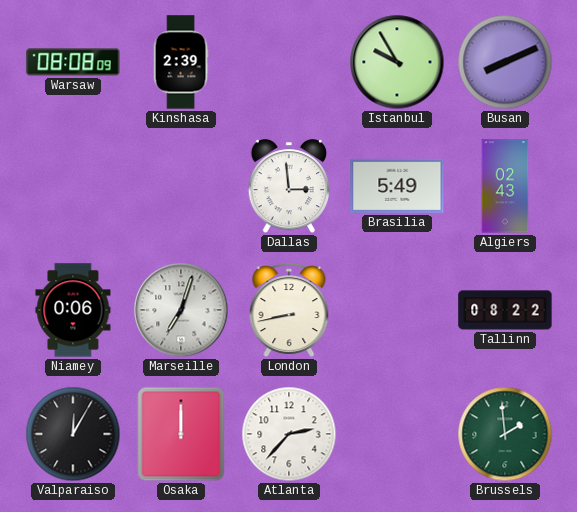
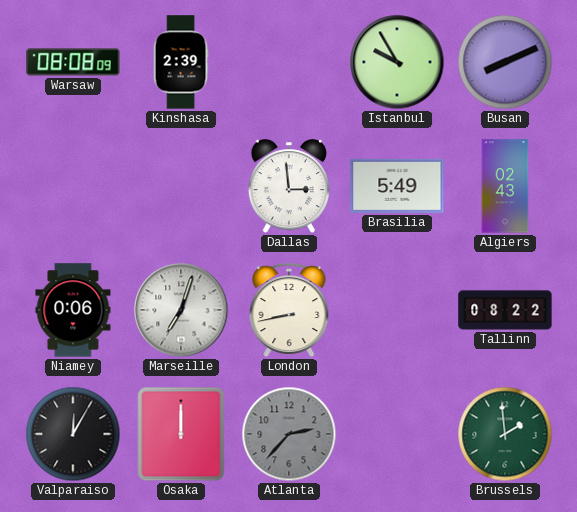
Atlanta dial: white -> grey
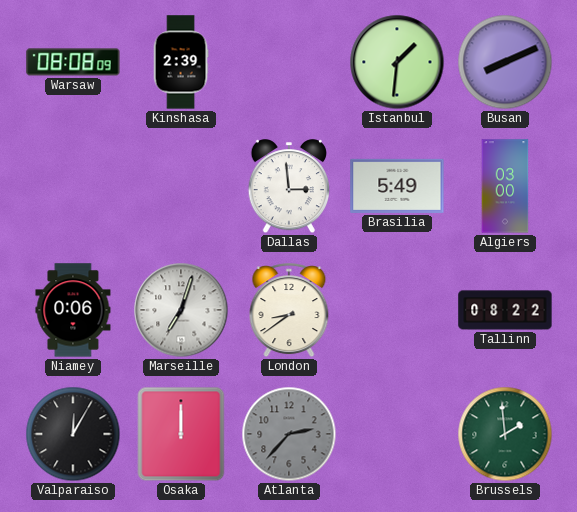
Istanbul: 9:55 -> 1:31
Algiers: 02:43 -> 03:00
London: 8:43 -> 8:39
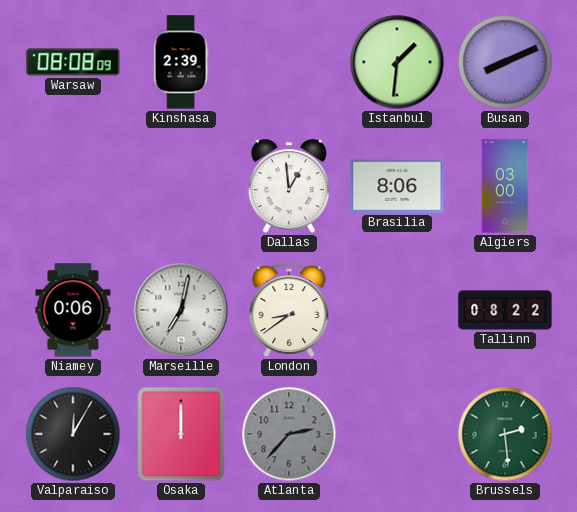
Dallas: 2:59 -> 12:59
Brasilia: 5:49 -> 8:06
Marseille: 7:03 -> 7:02
Brussels: 1:59 -> 2:29
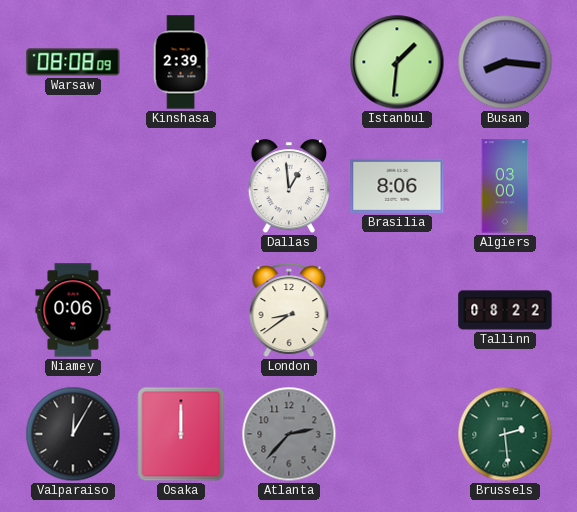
Busan: 8:11 -> 8:16
Marseille: 7:02 -> none
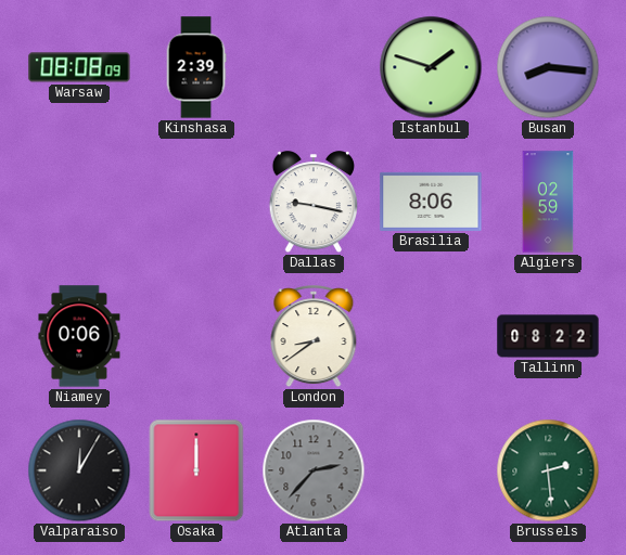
Istanbul: 1:31 -> 1:48
Dallas: 12:59 -> 9:17
Algiers: 03:00 -> 02:59
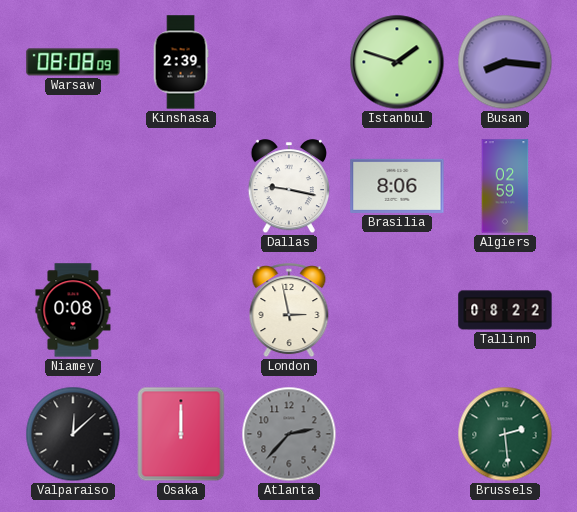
Niamey: 0:06 -> 0:08
London: 8:39 -> 2:58
Valparaiso: 12:05 -> 12:08
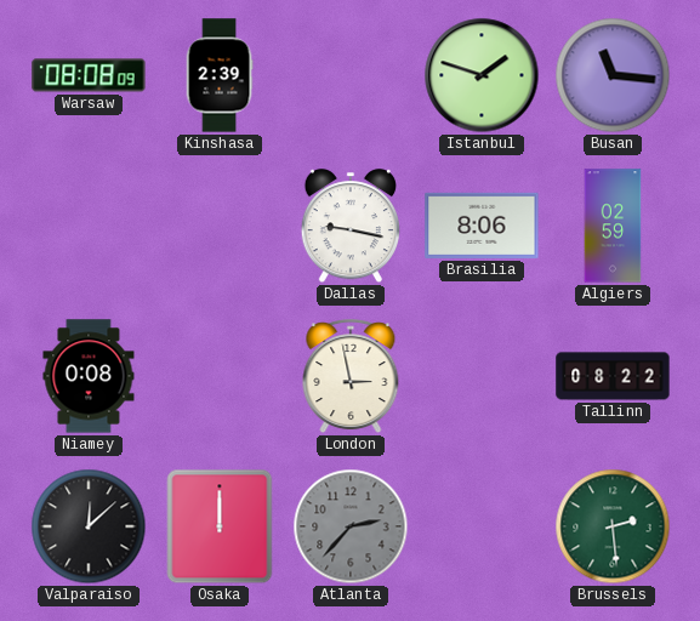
Busan: 8:16 -> 11:16
